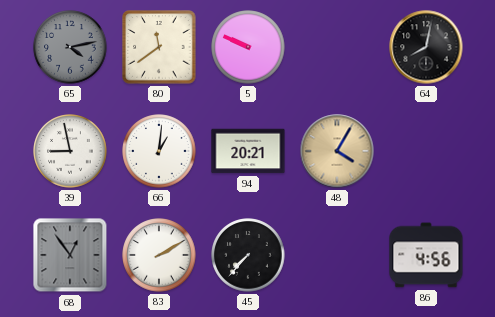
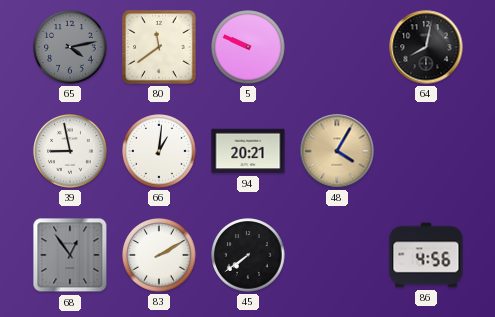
45: 7:37 -> 7:39
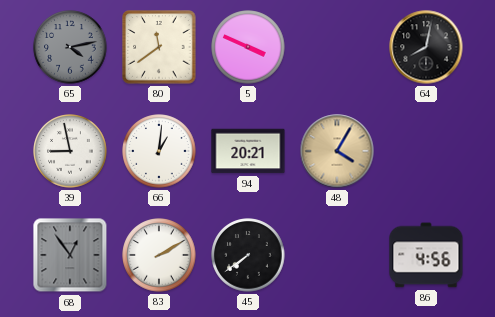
5: 9:49 -> 3:49
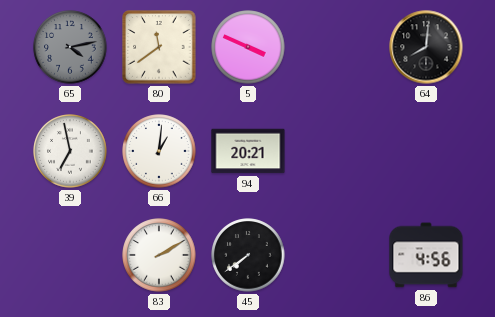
64: 8:02 -> 8:01
39: 8:58 -> 6:58
48: 4:05 -> none
68: 12:54 -> none
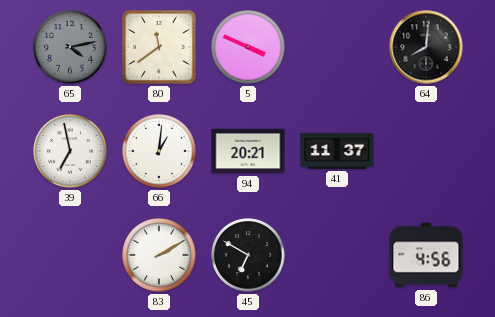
41: none -> 11:37
45: 7:39 -> 6:50
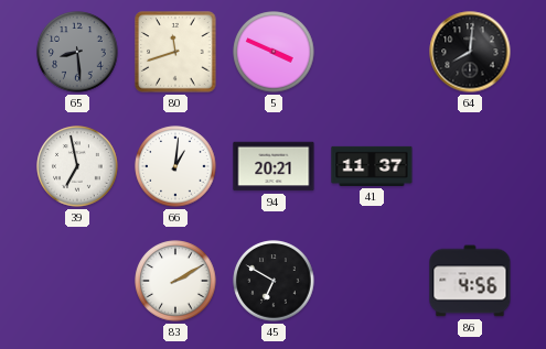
65: 4:13 -> 8:29
80: 11:39 -> 11:42
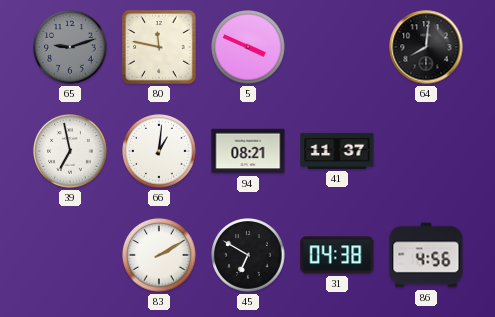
65: 8:29 -> 9:12
80: 11:42 -> 11:47
94: 20:21 -> 08:21
31: none -> 04:38
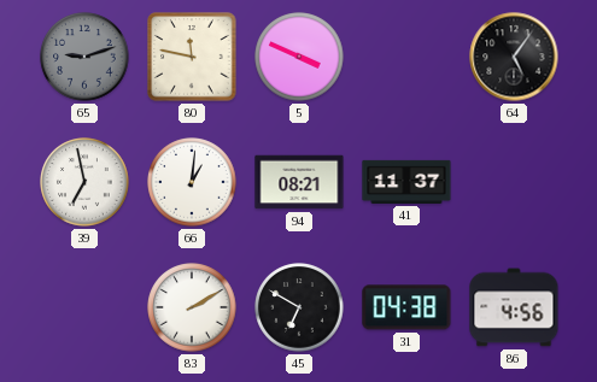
64: 8:01 -> 5:06
